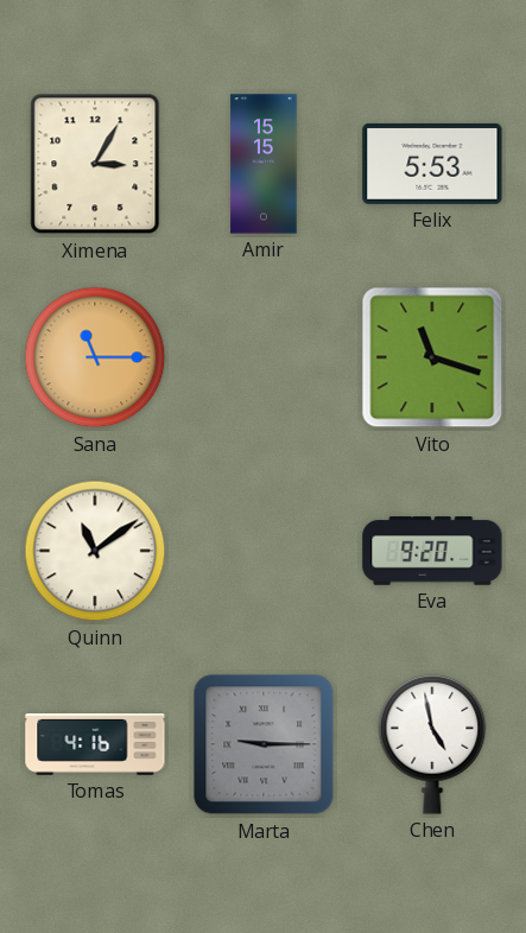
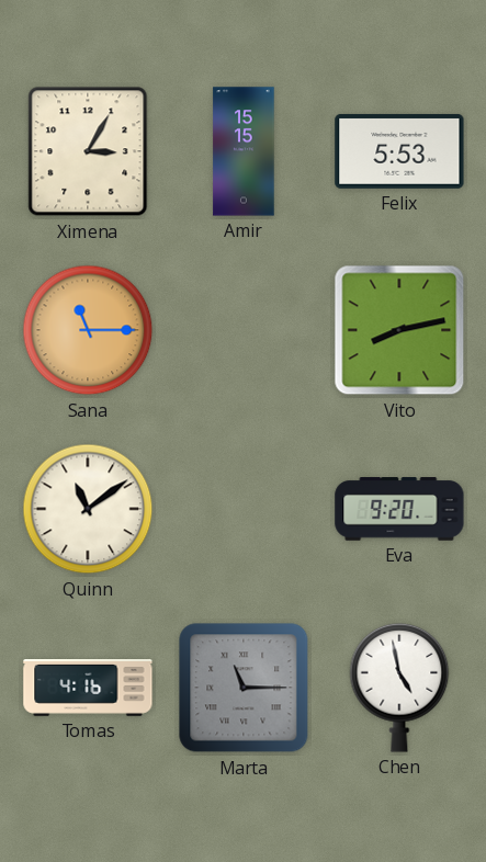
Vito: 11:18 -> 8:13
Marta: 9:15 -> 11:15
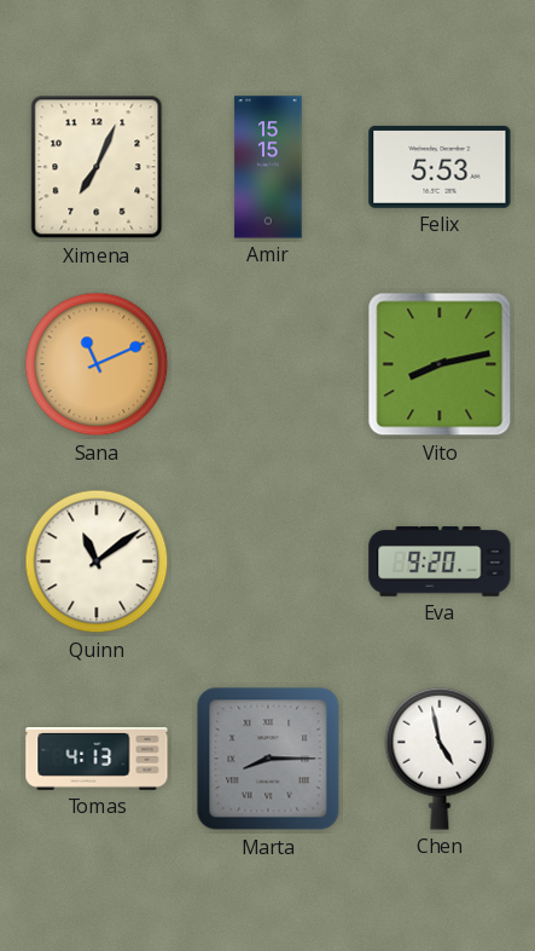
Ximena: 3:05 -> 7:04
Sana: 11:15 -> 11:11
Tomas: 4:16 -> 4:13
Marta: 11:15 -> 8:15
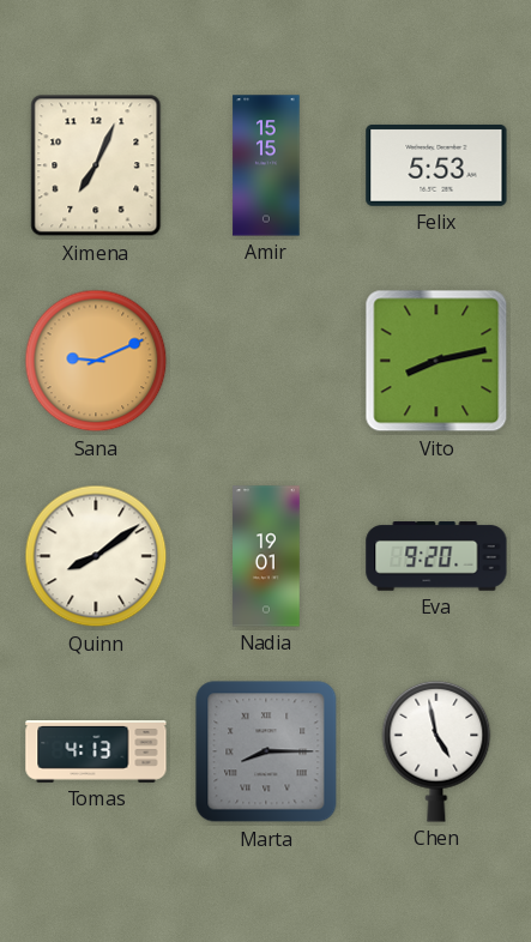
Sana: 11:11 -> 9:11
Quinn: 11:09 -> 8:09
Nadia: none -> 19:01
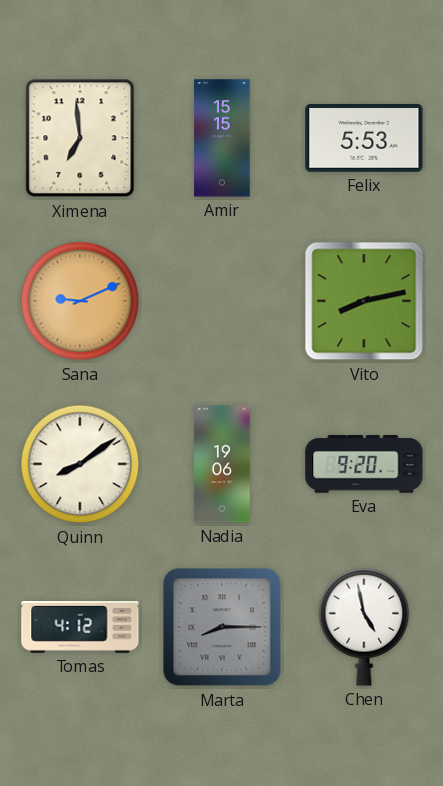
Ximena: 7:04 -> 6:59
Nadia: 19:01 -> 19:06
Tomas: 4:13 -> 4:12
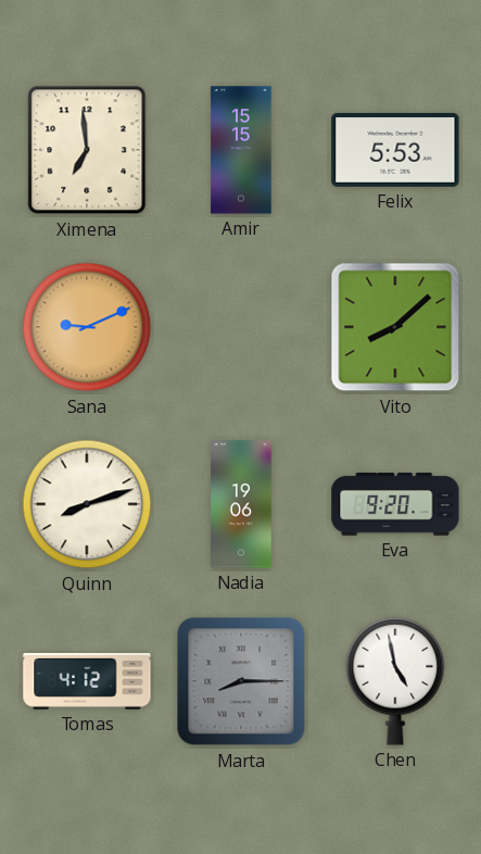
Vito: 8:13 -> 8:08
Quinn: 8:09 -> 8:12
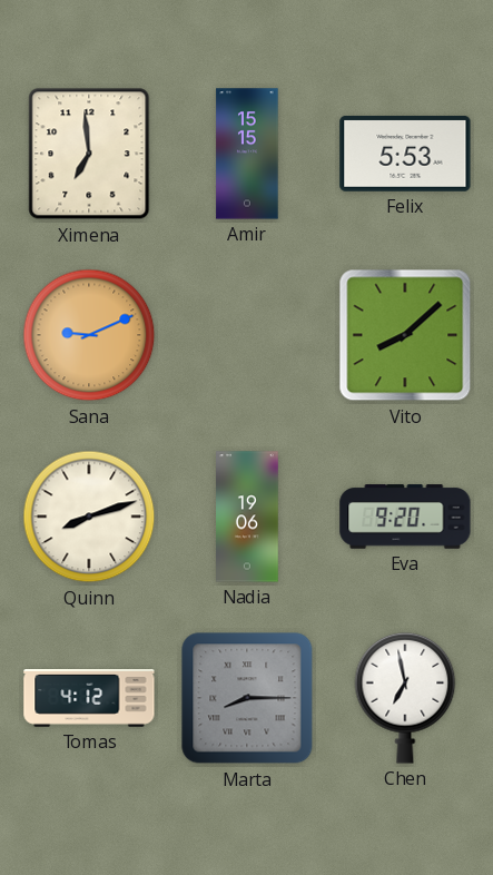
Chen: 4:58 -> 6:58
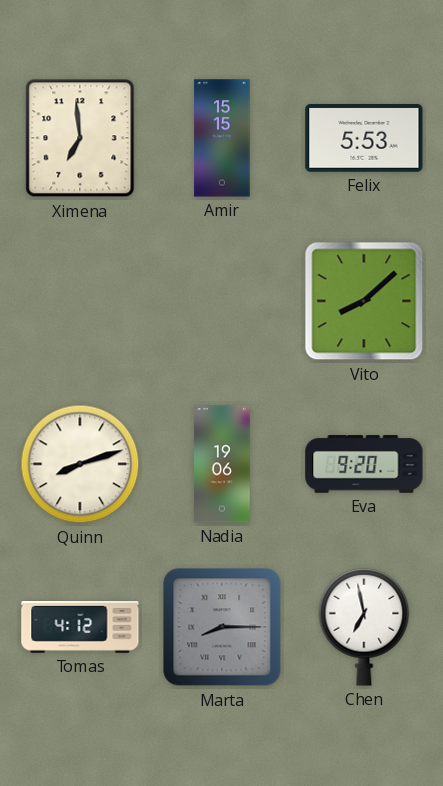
Sana: 9:11 -> none
